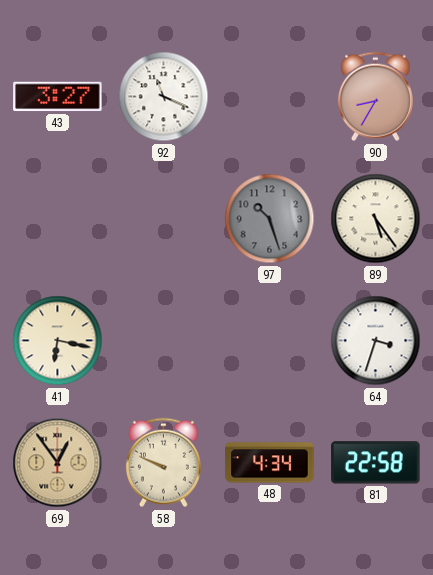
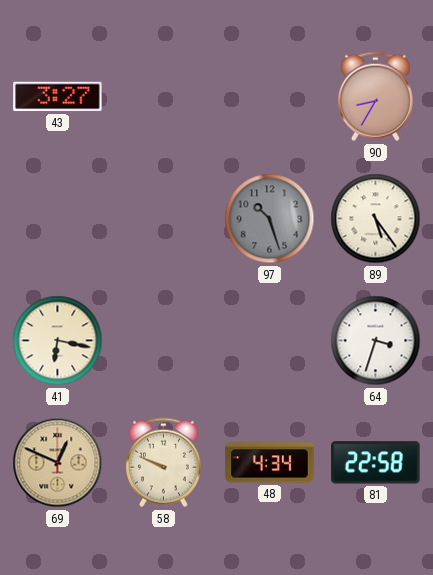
92: 11:19 -> none
69: 12:54 -> 12:49
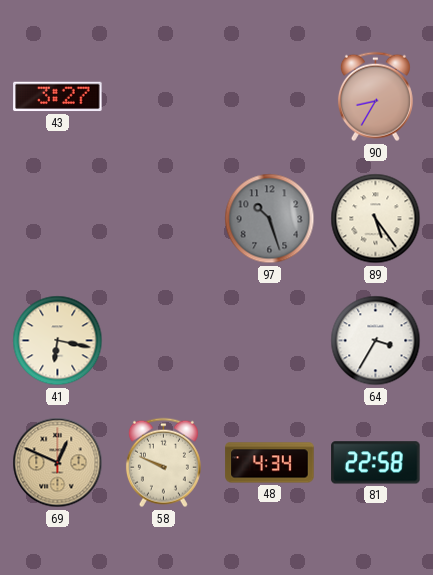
64: 3:33 -> 3:35
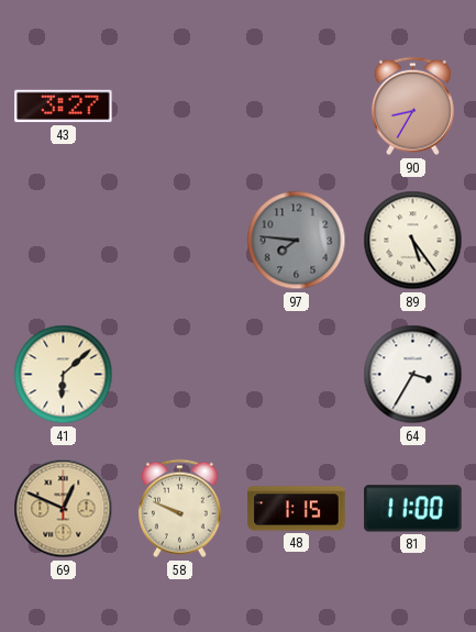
97: 10:27 -> 7:46
41: 6:17 -> 6:08
48: 4:34 -> 1:15
81: 22:58 -> 11:00
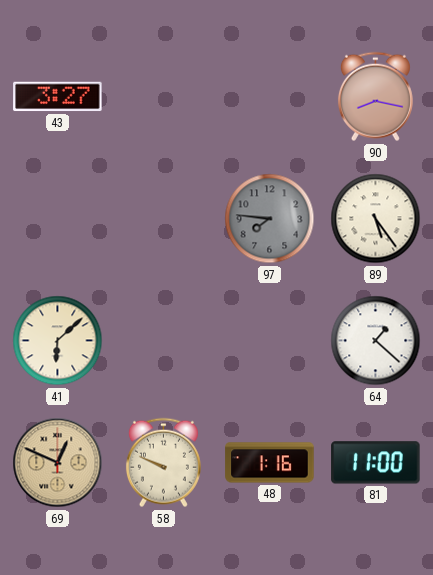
90: 8:35 -> 8:17
64: 3:35 -> 1:22
48: 1:15 -> 1:16
